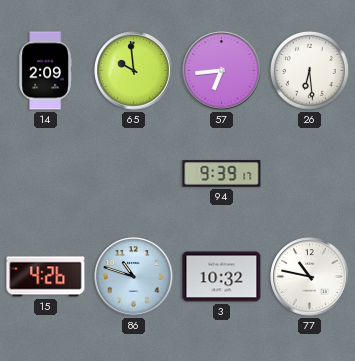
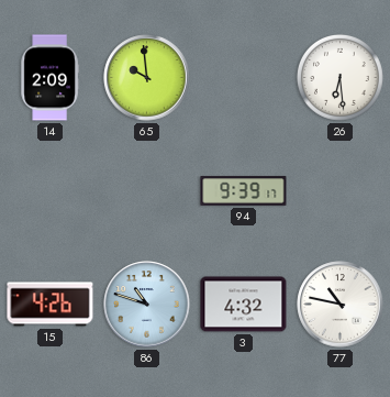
57: 6:44 -> none
3: 10:32 -> 4:32
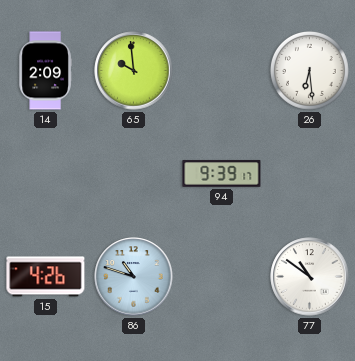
3: 4:32 -> none
77: 10:47 -> 10:51
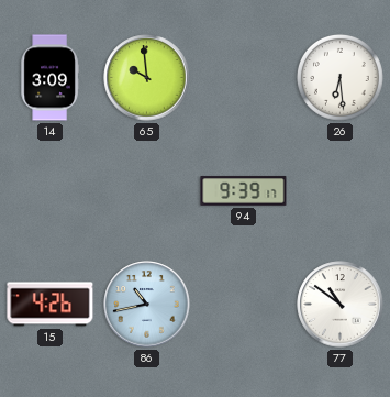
14: 2:09 -> 3:09
86: 10:48 -> 10:43
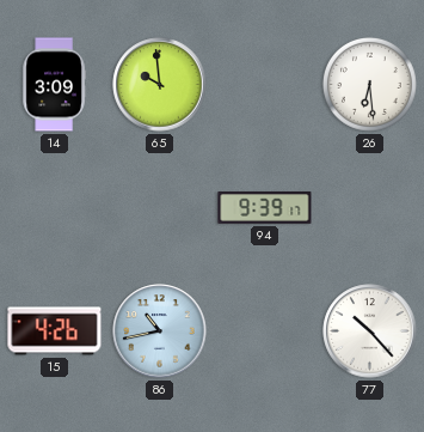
77: 10:51 -> 10:23
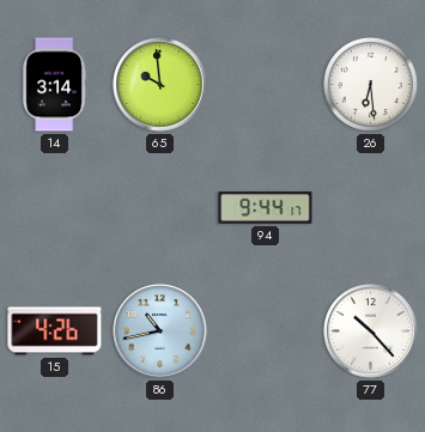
14: 3:09 -> 3:14
94: 9:39 -> 9:44
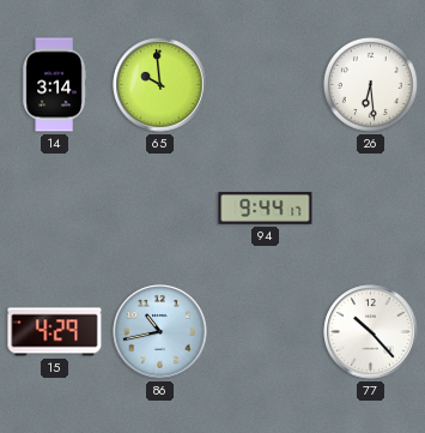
15: 4:26 -> 4:29
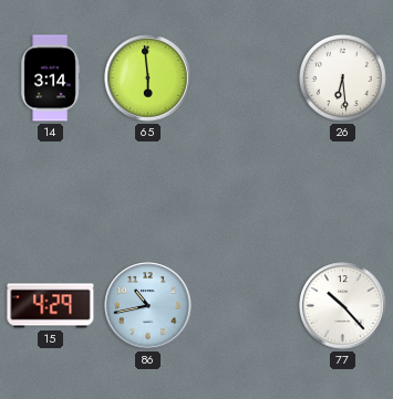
65: 9:59 -> 5:59
94: 9:44 -> none
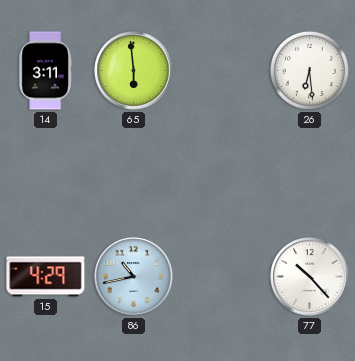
14: 3:14 -> 3:11
